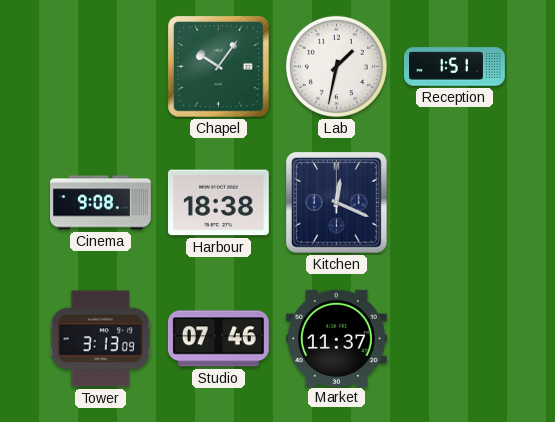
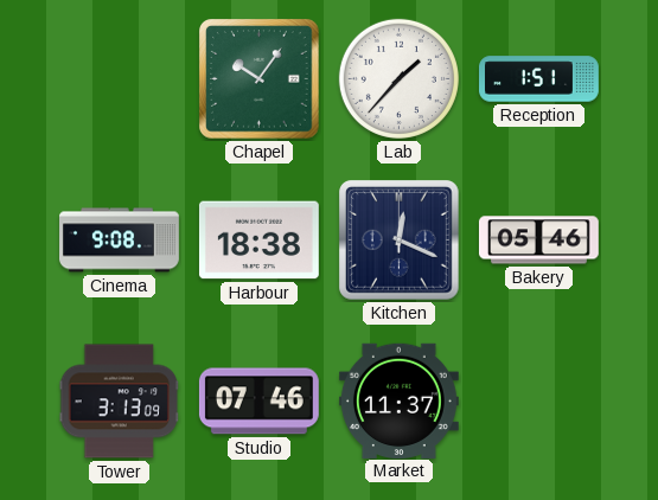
Lab: 1:32 -> 1:37
Bakery: none -> 05:46
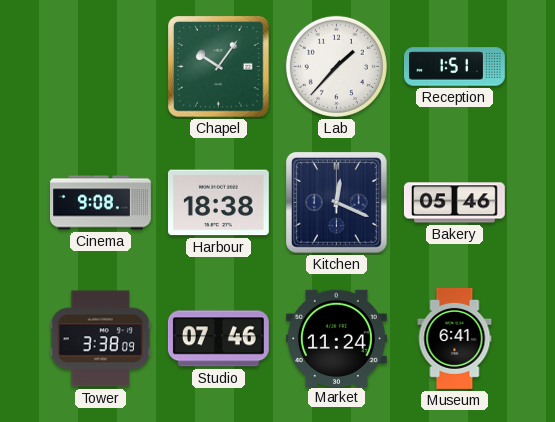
Tower: 3:13 -> 3:38
Market: 11:37 -> 11:24
Museum: none -> 6:41
